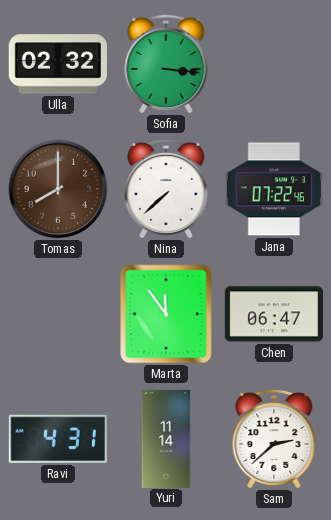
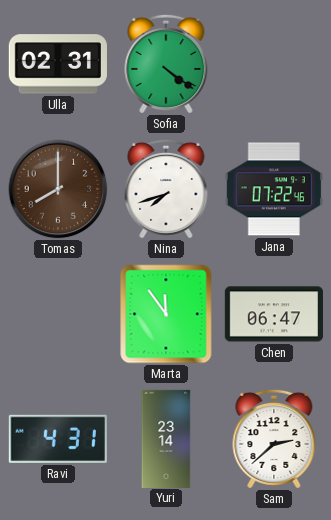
Ulla: 02:32 -> 02:31
Sofia: 3:16 -> 4:21
Nina: 7:38 -> 7:42
Yuri: 11:14 -> 23:14
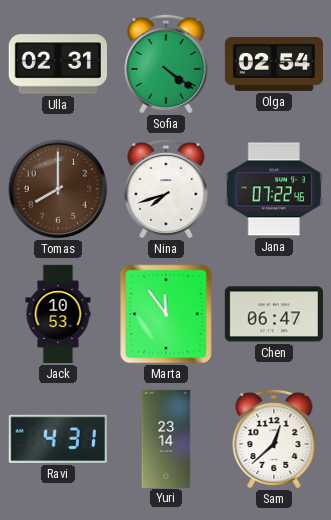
Olga: none -> 02:54
Jack: none -> 10:53
Sam: 2:38 -> 12:38
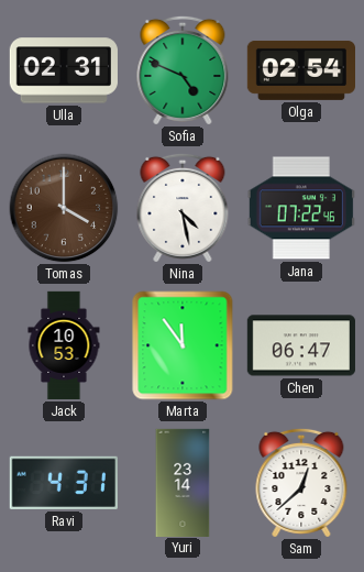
Sofia: 4:21 -> 4:49
Tomas: 8:00 -> 4:00
Nina: 7:42 -> 4:28
